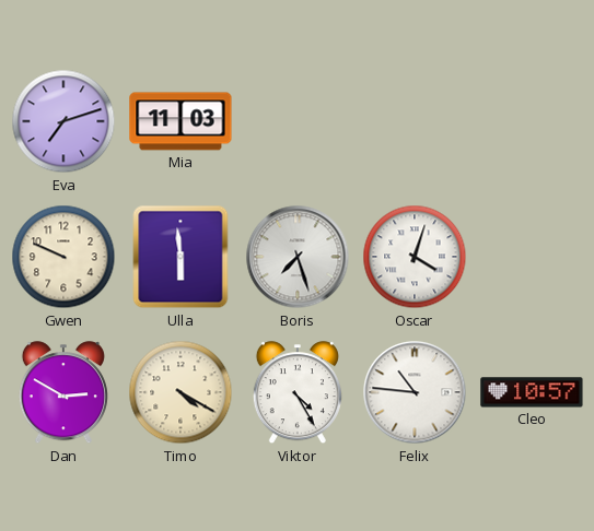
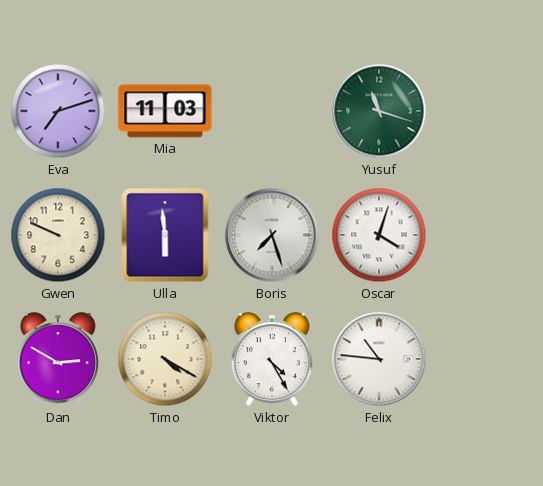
Yusuf: none -> 11:18
Cleo: 10:57 -> none
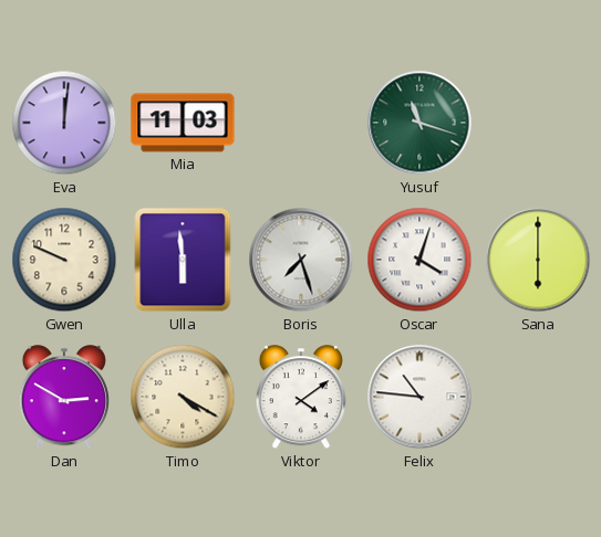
Eva: 7:12 -> 12:01
Sana: none -> 6:00
Viktor: 4:25 -> 4:09
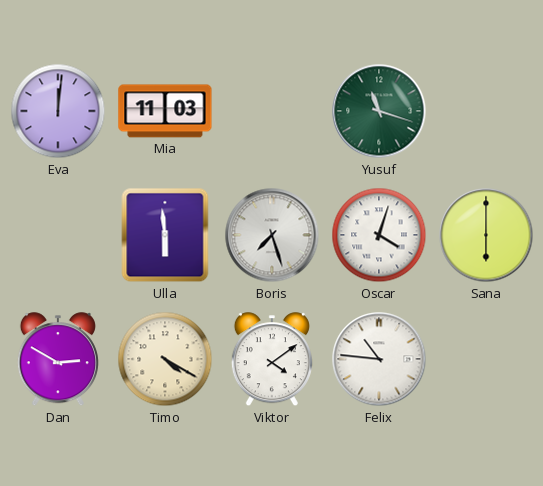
Gwen: 9:49 -> none
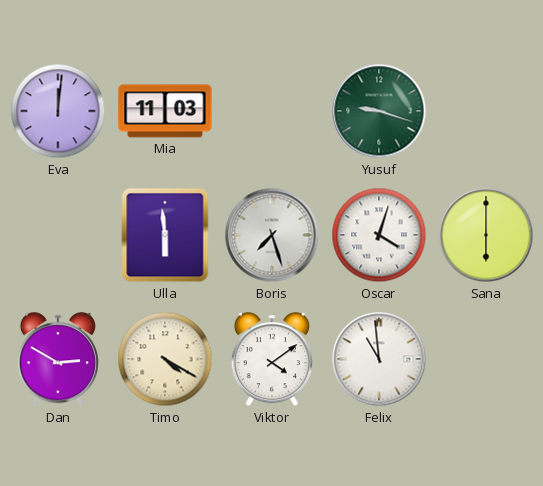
Yusuf: 11:18 -> 9:18
Felix: 10:46 -> 10:59
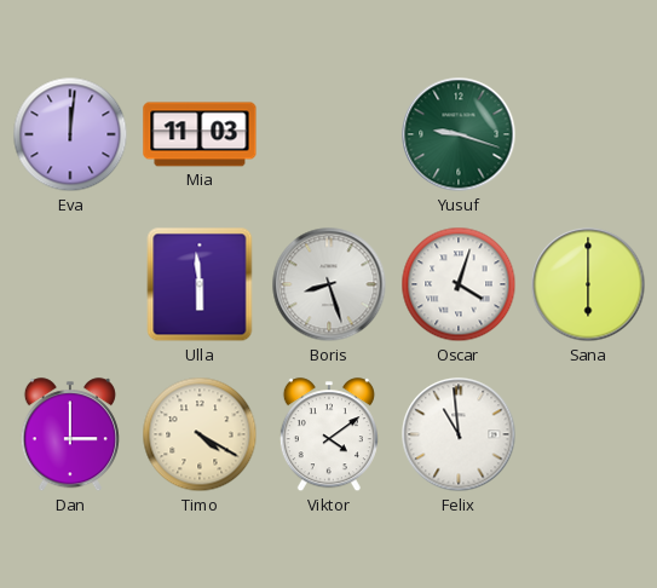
Boris: 7:27 -> 8:27
Dan: 2:50 -> 3:00
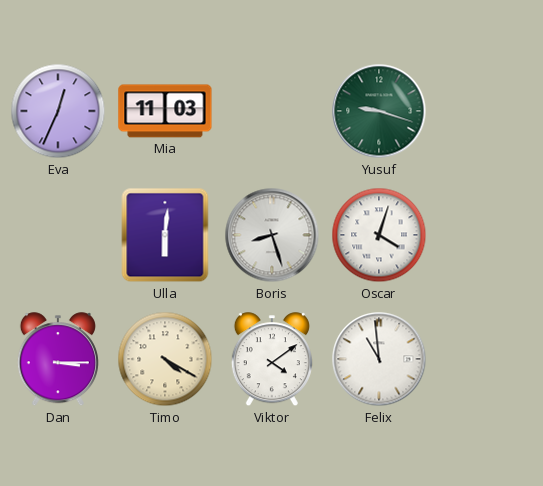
Eva: 12:01 -> 12:34
Ulla: 5:59 -> 6:01
Sana: 6:00 -> none
Dan: 3:00 -> 3:15
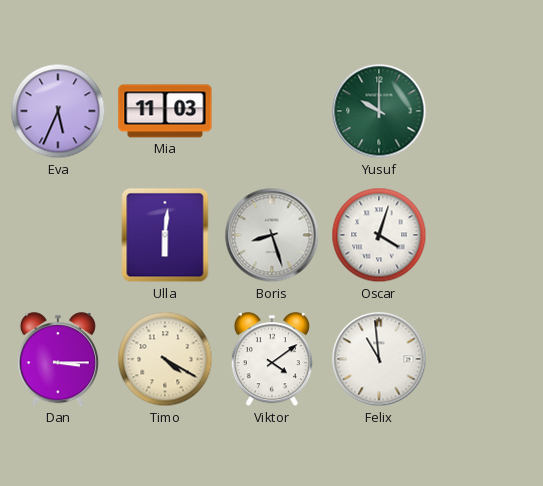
Eva: 12:34 -> 5:34
Yusuf: 9:18 -> 10:00
